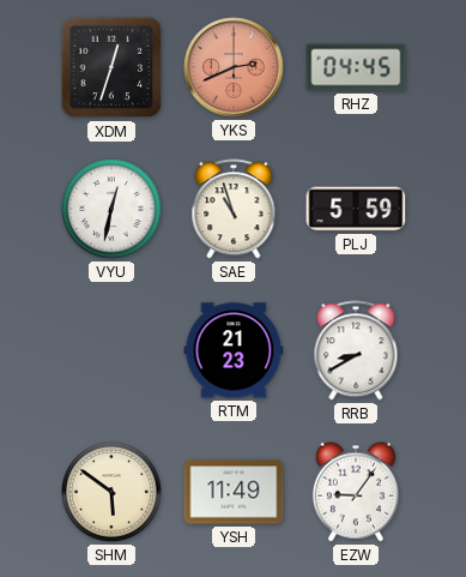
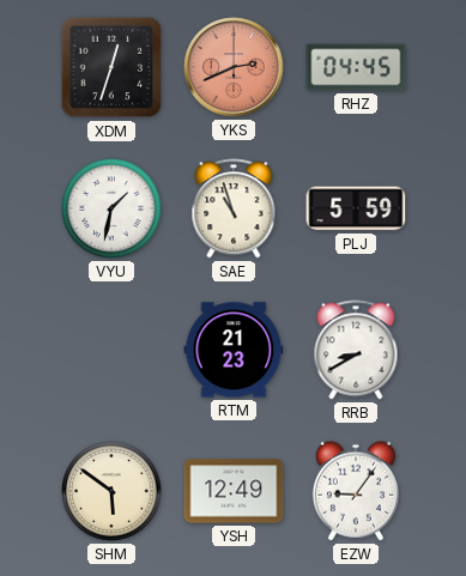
VYU: 12:32 -> 1:32
YSH: 11:49 -> 12:49
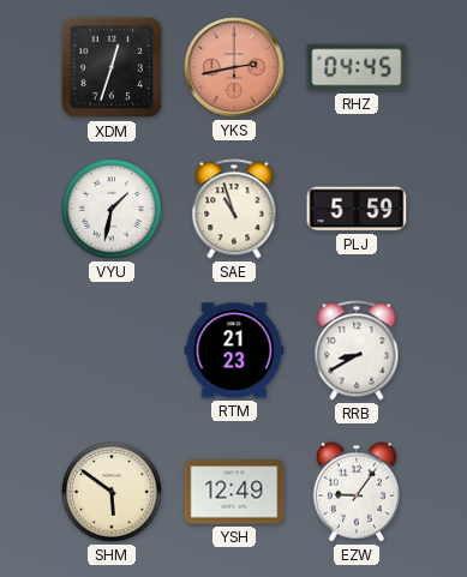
YKS: 2:41 -> 2:43
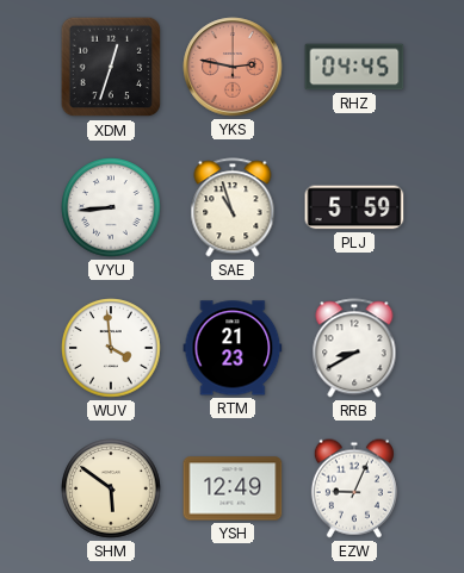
YKS: 2:43 -> 2:47
VYU: 1:32 -> 8:44
WUV: none -> 3:59
EZW: 9:06 -> 9:04
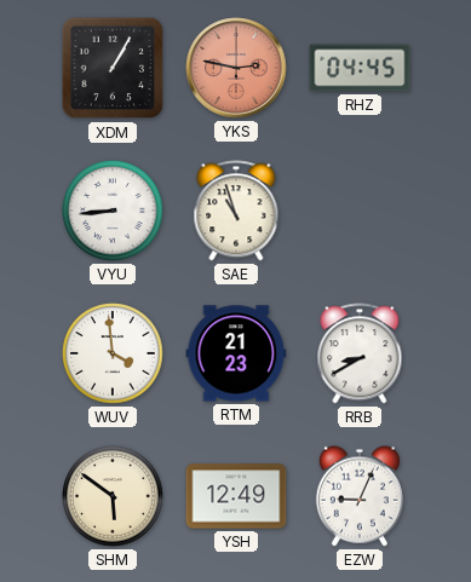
XDM: 12:33 -> 1:05
PLJ: 5:59 -> none
